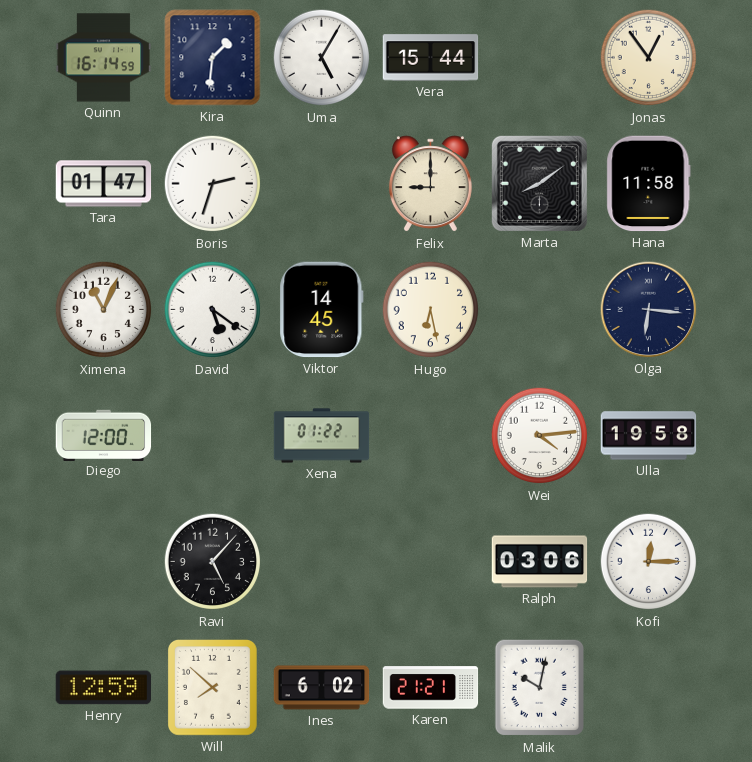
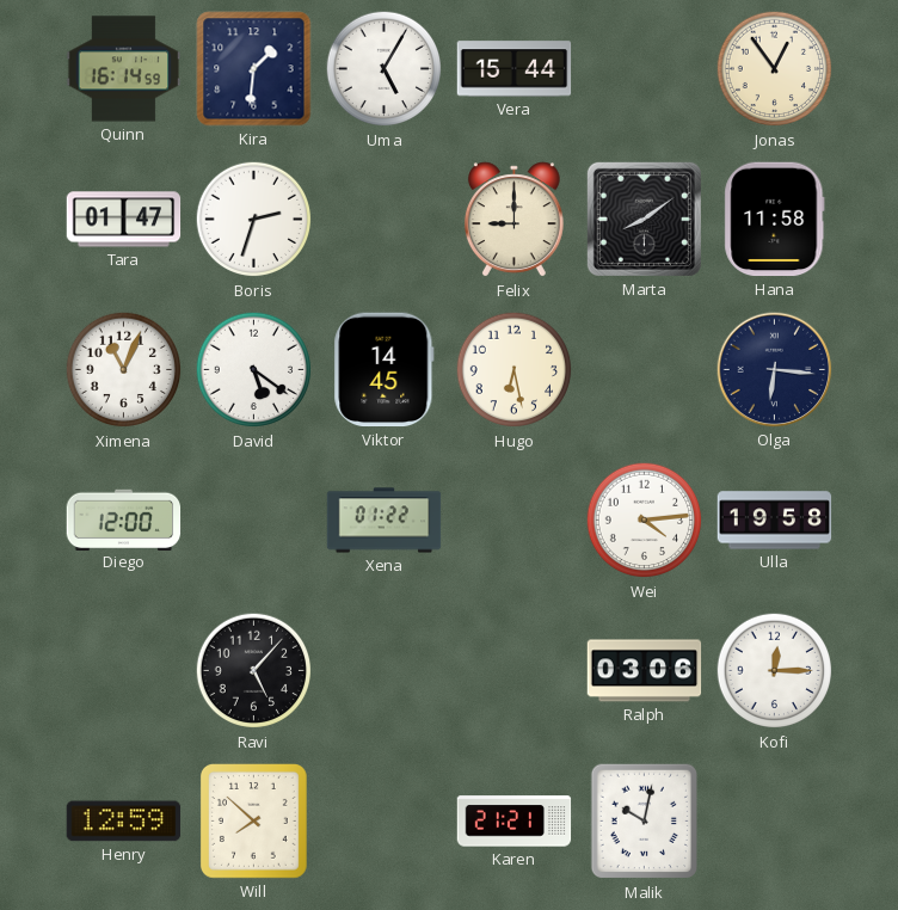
Ines: 6:02 -> none
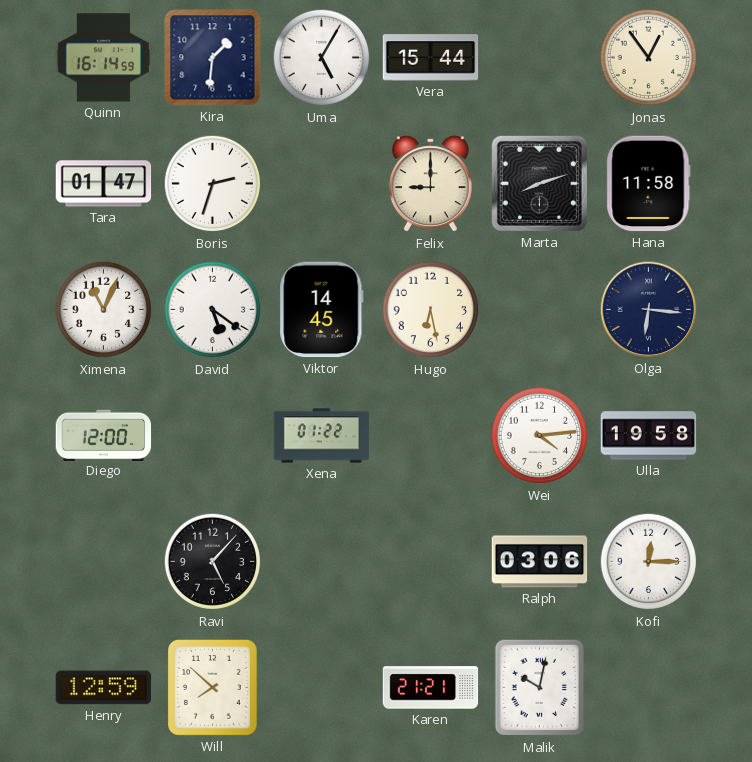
Marta: 8:09 -> 8:12
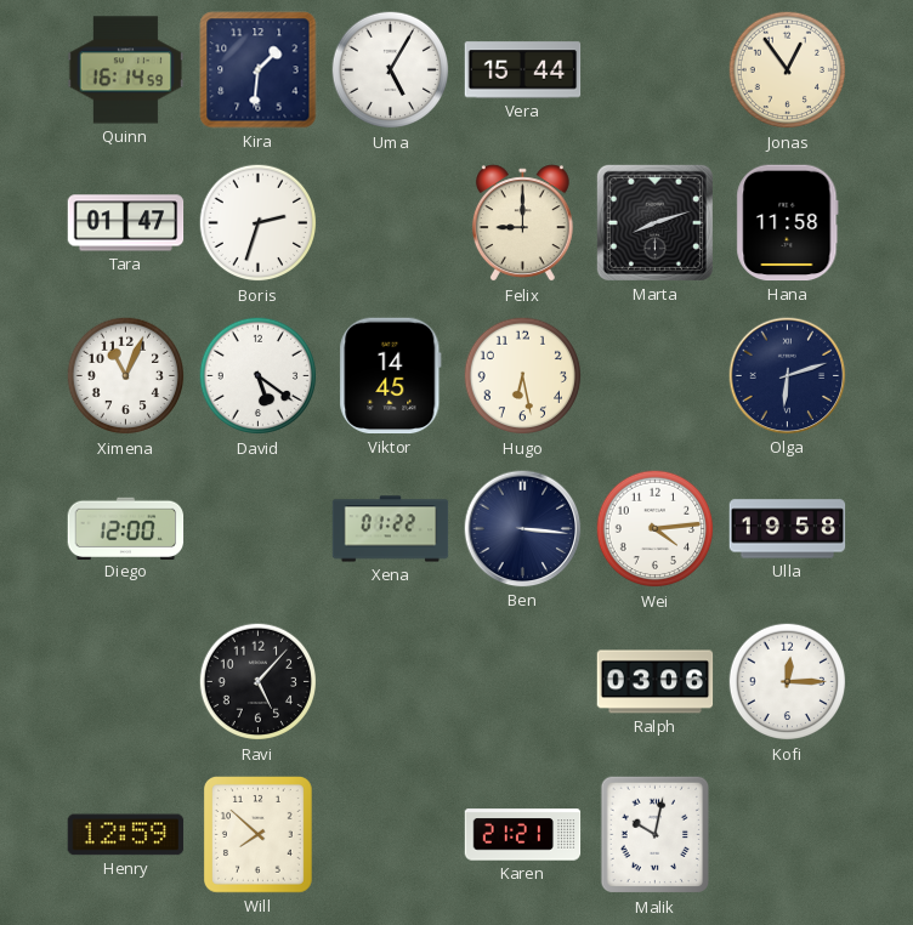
Olga: 6:16 -> 6:12
Ben: none -> 3:16
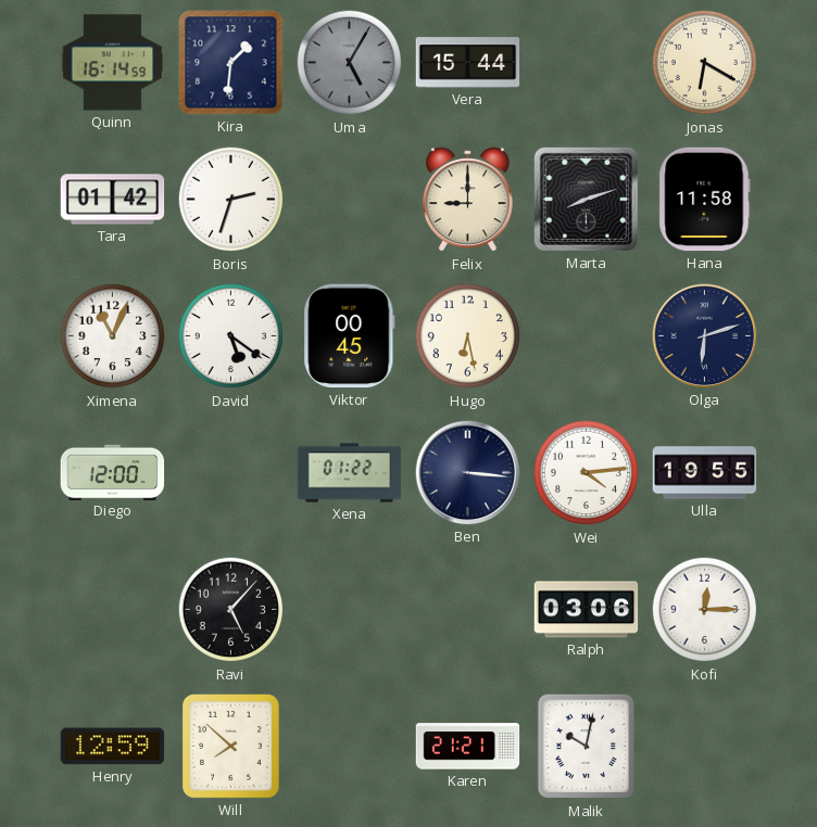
Uma dial: white -> grey
Jonas: 12:54 -> 6:20
Tara: 01:47 -> 01:42
Viktor: 14:45 -> 00:45
Ulla: 19:58 -> 19:55
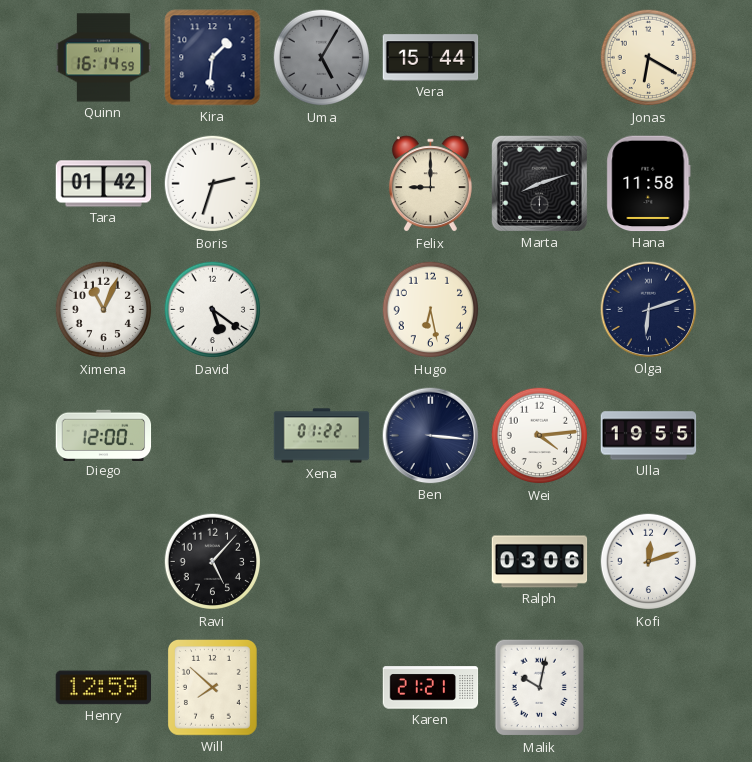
Viktor: 00:45 -> none
Kofi: 12:15 -> 12:12
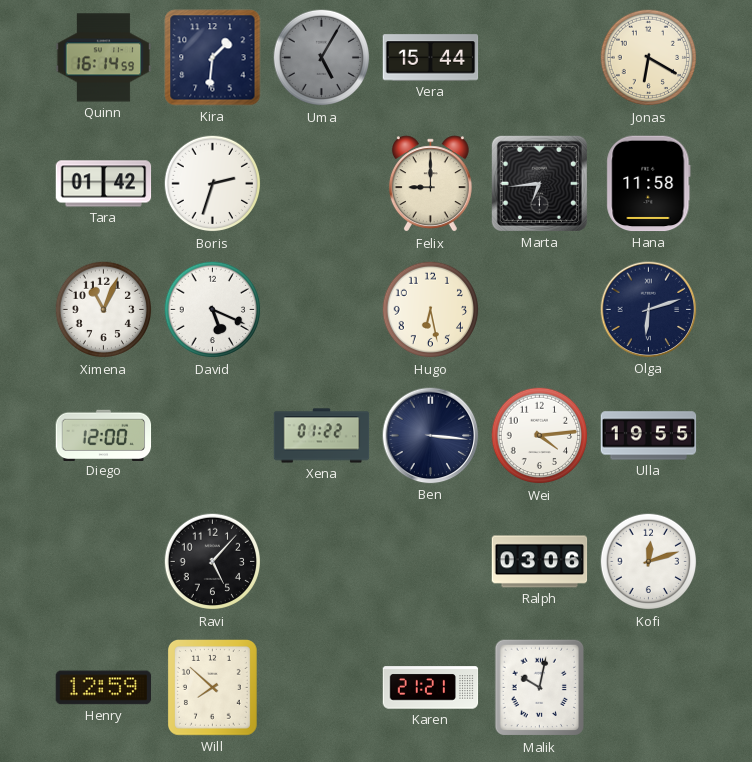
Marta: 8:12 -> 6:44
David: 5:21 -> 5:19
